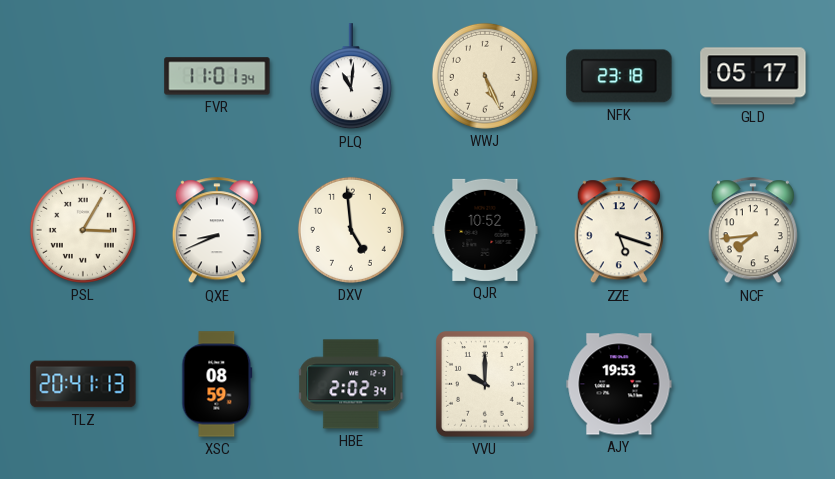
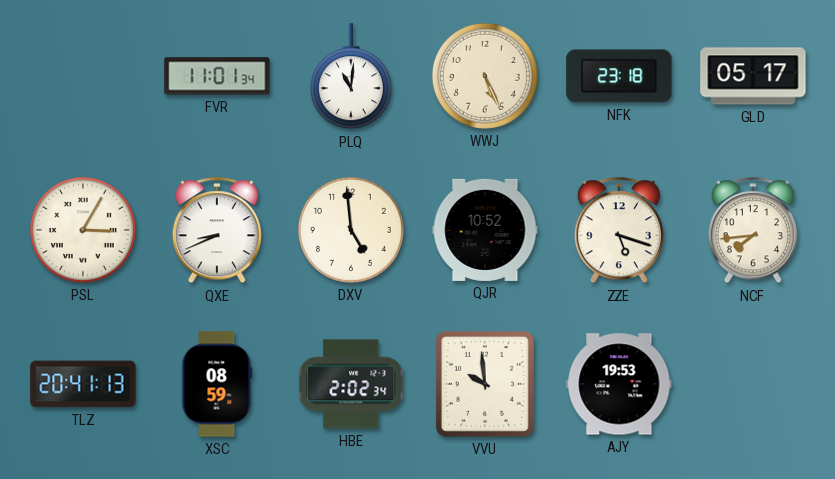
VVU: 10:00 -> 9:59
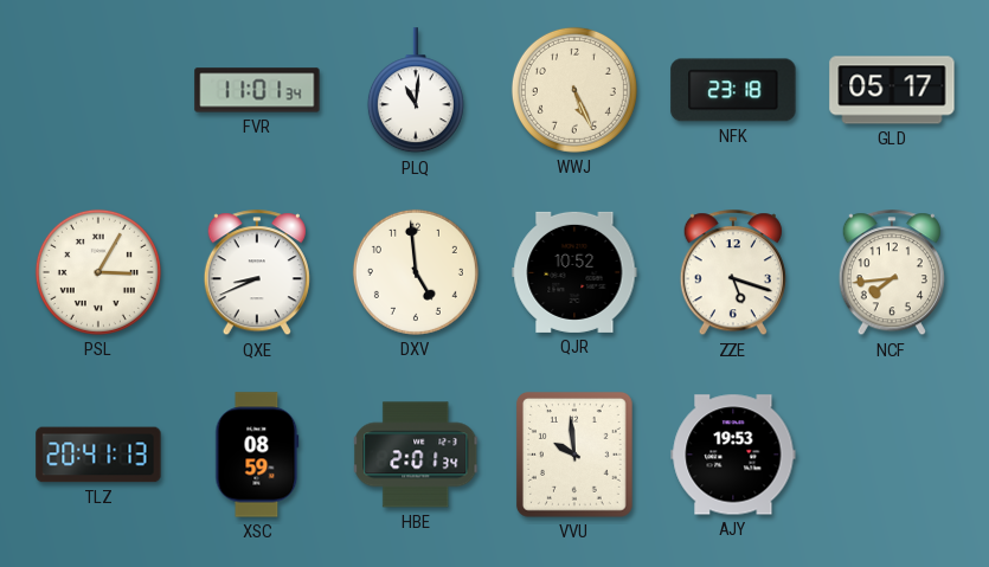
HBE: 2:02 -> 2:01
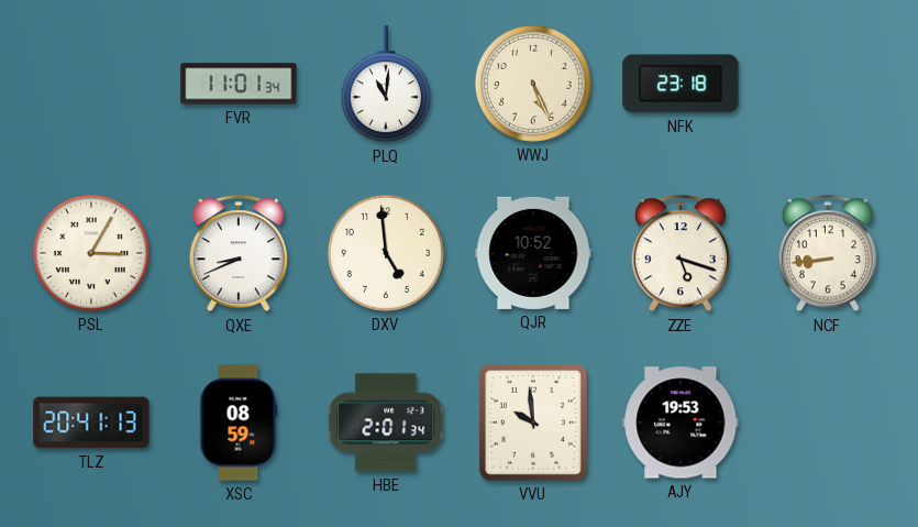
GLD: 05:17 -> none
NCF: 7:44 -> 8:44
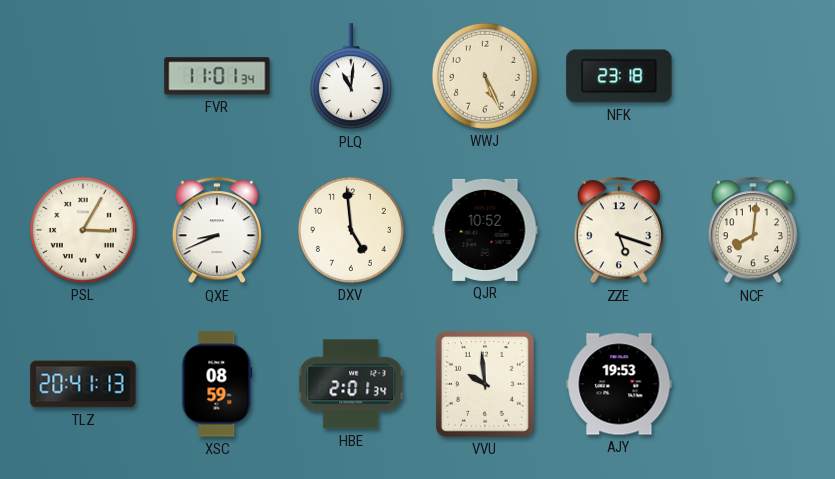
NCF: 8:44 -> 8:01
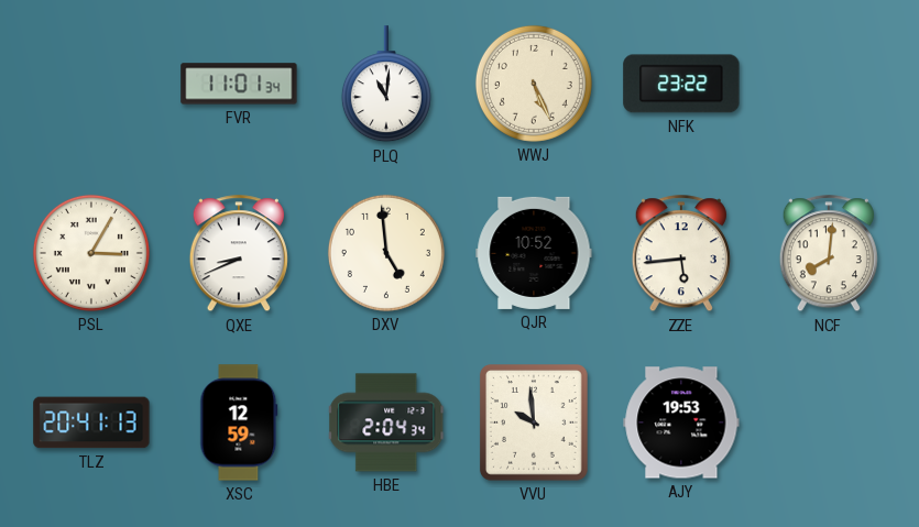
NFK: 23:18 -> 23:22
ZZE: 5:18 -> 5:44
XSC: 08:59 -> 12:59
HBE: 2:01 -> 2:04
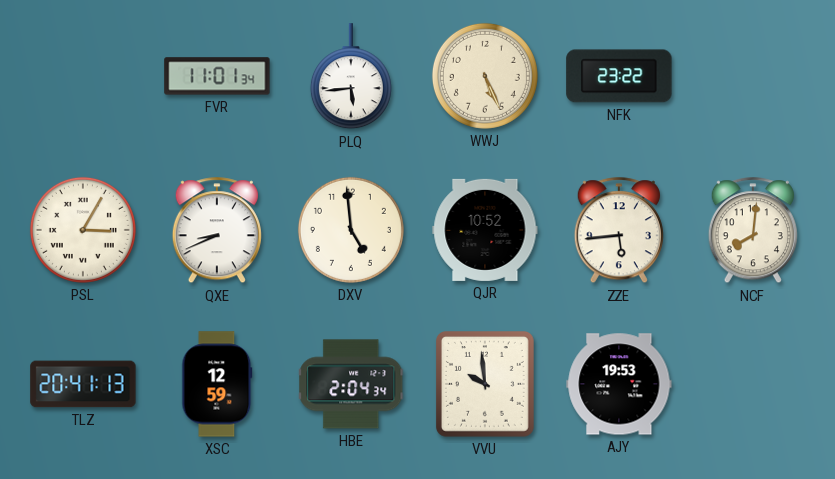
PLQ: 11:01 -> 5:44
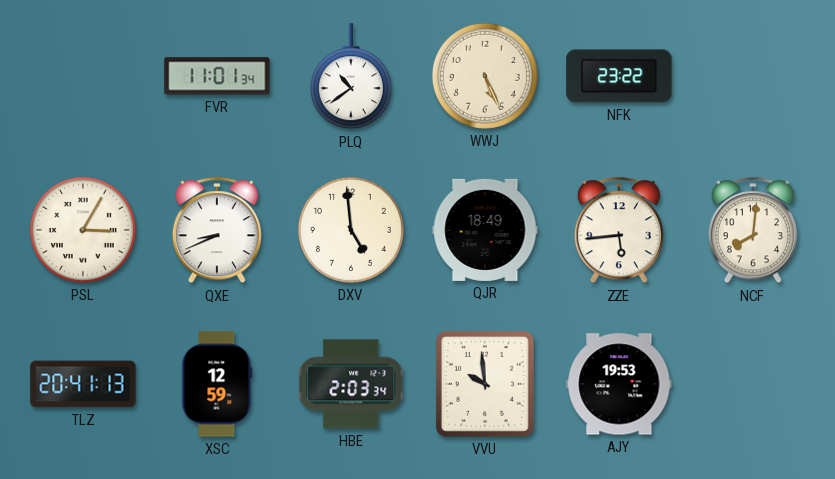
PLQ: 5:44 -> 10:39
QJR: 10:52 -> 18:49
HBE: 2:04 -> 2:03
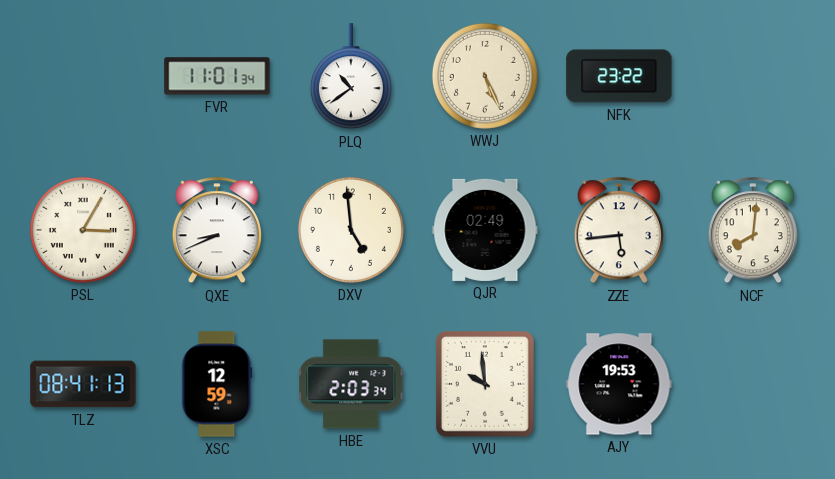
QJR: 18:49 -> 02:49
TLZ: 20:41 -> 08:41
